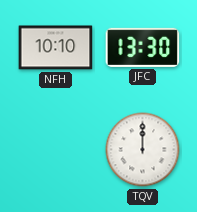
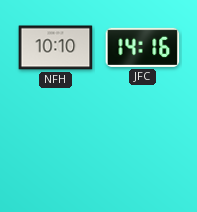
JFC: 13:30 -> 14:16
TQV: 12:00 -> none
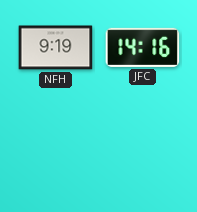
NFH: 10:10 -> 9:19
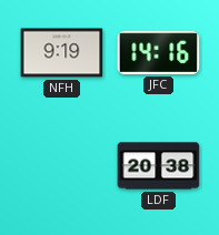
LDF: none -> 20:38
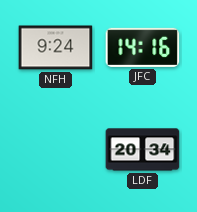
NFH: 9:19 -> 9:24
LDF: 20:38 -> 20:34
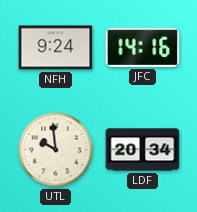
UTL: none -> 9:59
